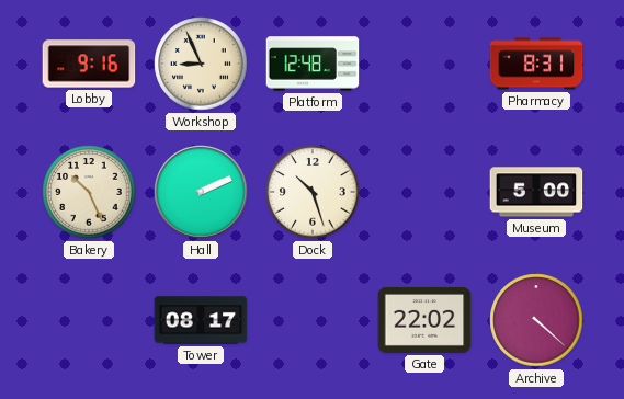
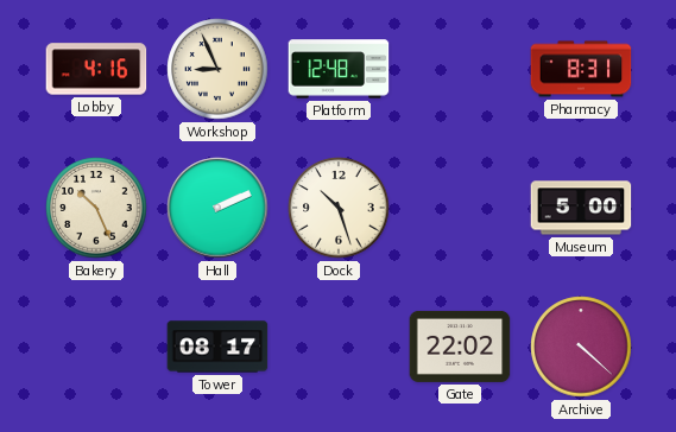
Lobby: 9:16 -> 4:16
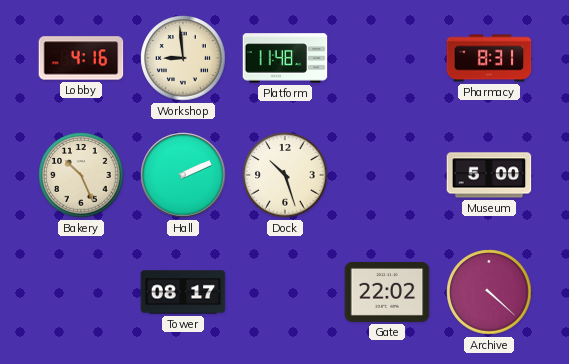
Workshop: 8:56 -> 8:59
Platform: 12:48 -> 11:48
